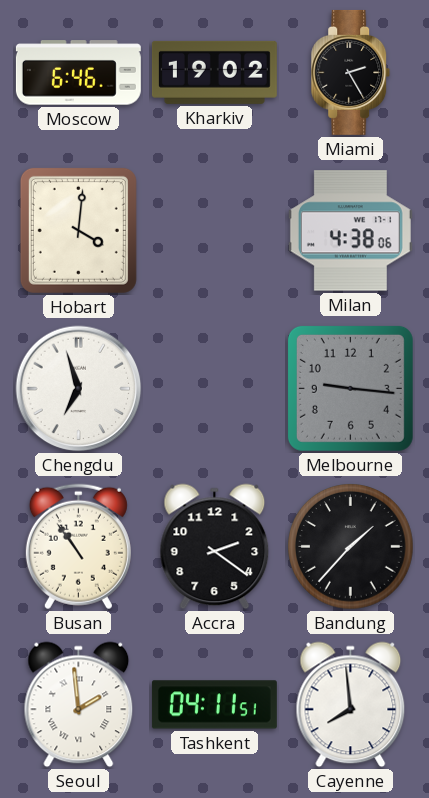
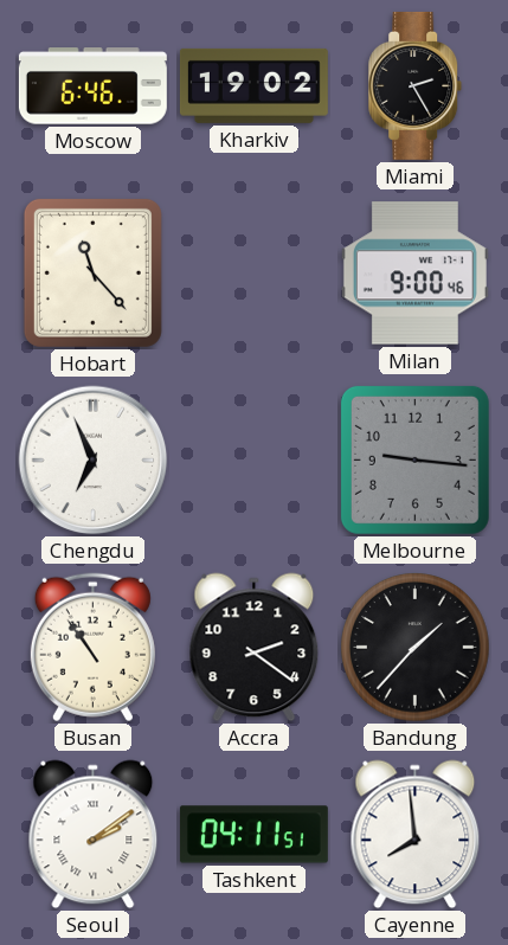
Hobart: 4:01 -> 11:23
Milan: 4:38 -> 9:00
Chengdu: 6:57 -> 6:56
Seoul: 1:59 -> 2:09
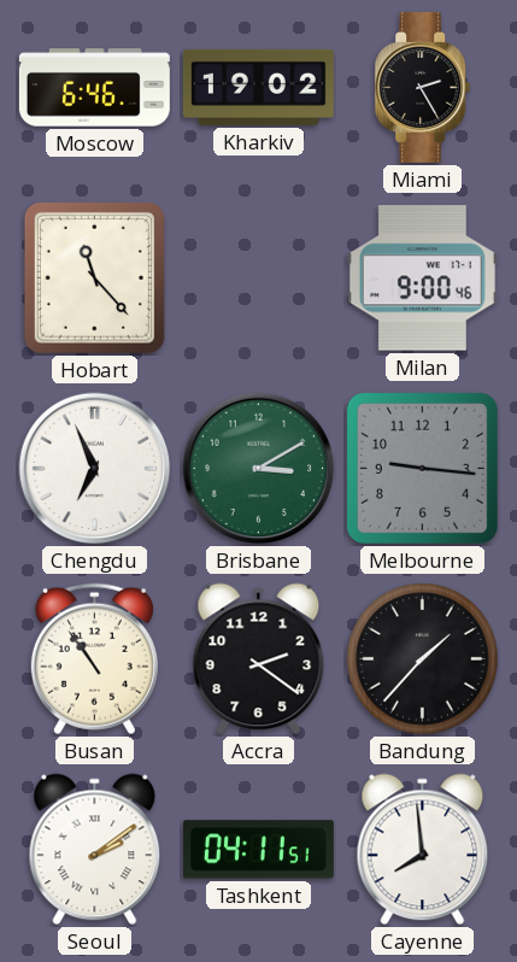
Brisbane: none -> 3:10
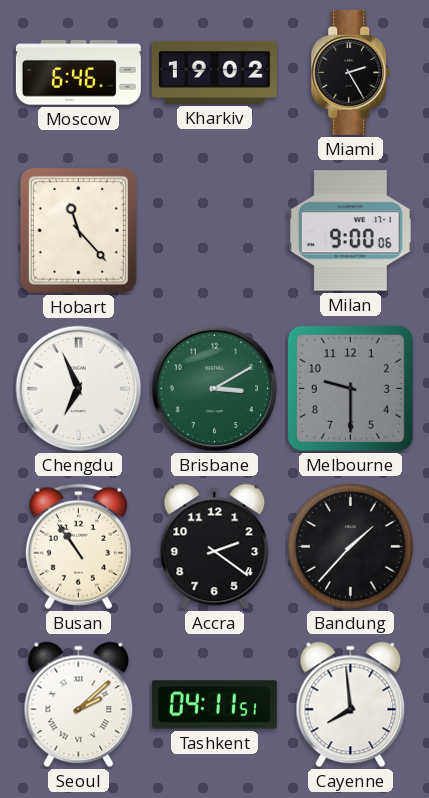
Milan: 9:00:46 -> 9:00:06
Melbourne: 9:16 -> 9:30
Seoul: 2:09 -> 2:08
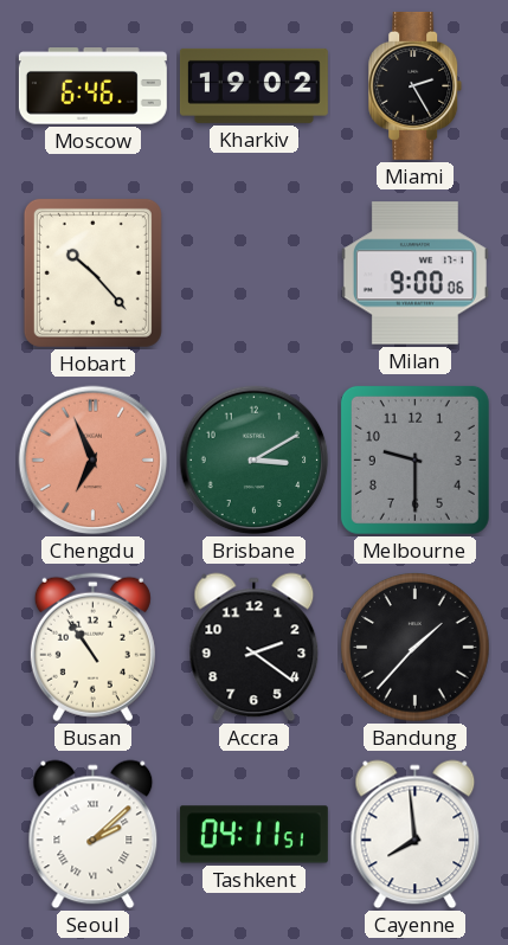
Hobart: 11:23 -> 10:23
Chengdu dial: white -> salmon
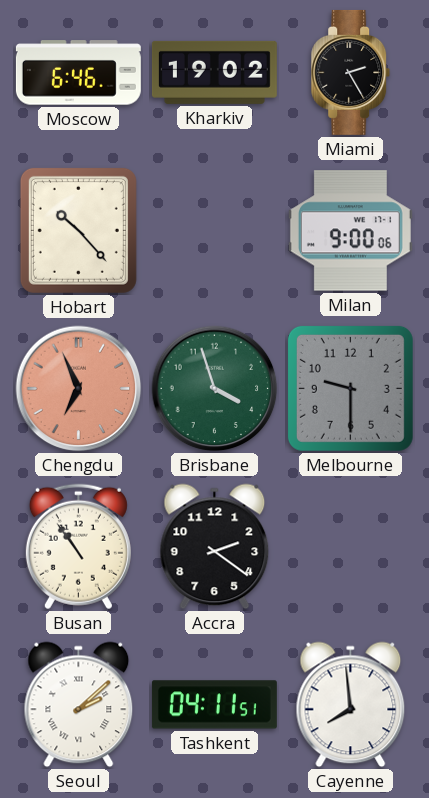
Brisbane: 3:10 -> 3:57
Bandung: 1:37 -> none
